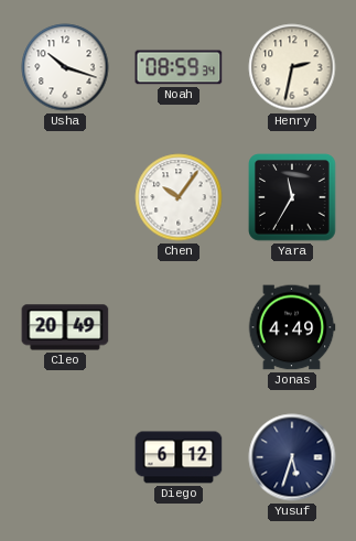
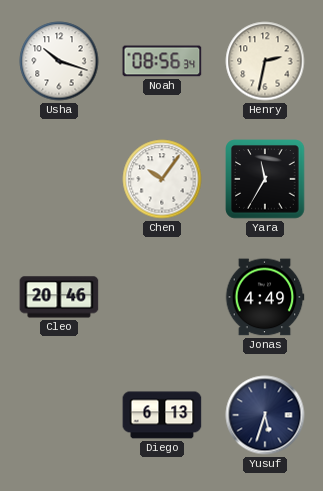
Noah: 08:59 -> 08:56
Cleo: 20:49 -> 20:46
Diego: 6:12 -> 6:13
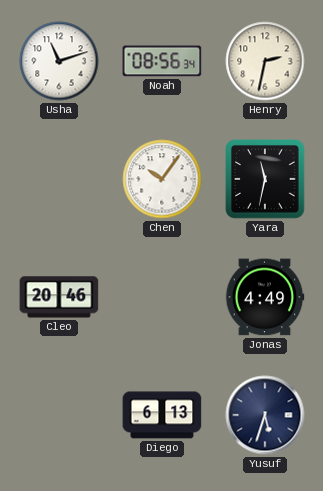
Usha: 10:18 -> 11:12
Yara: 11:35 -> 11:32
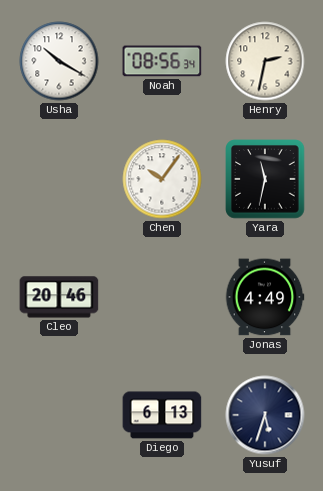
Usha: 11:12 -> 10:20
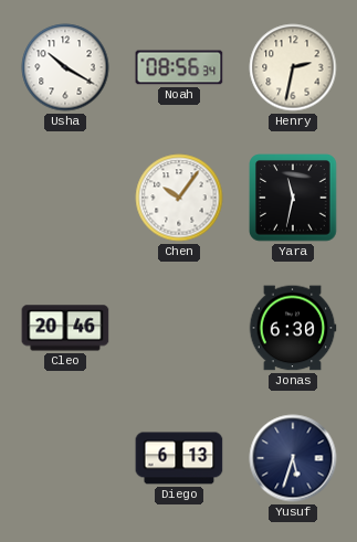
Jonas: 4:49 -> 6:30
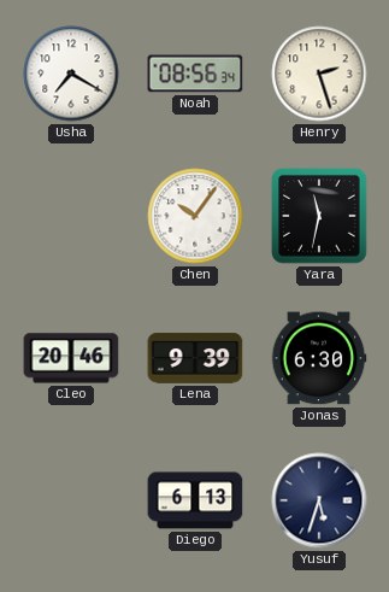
Usha: 10:20 -> 7:20
Henry: 2:32 -> 2:27
Lena: none -> 9:39
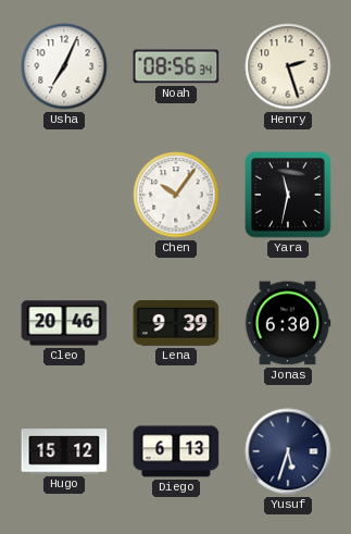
Usha: 7:20 -> 7:04
Hugo: none -> 15:12
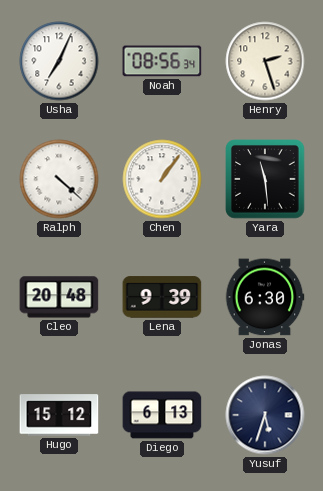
Ralph: none -> 4:22
Chen: 10:06 -> 1:06
Yara: 11:32 -> 11:29
Cleo: 20:46 -> 20:48
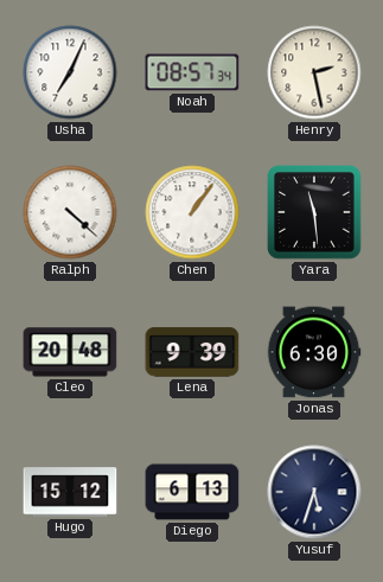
Noah: 08:56 -> 08:57
Henry: 2:27 -> 2:28
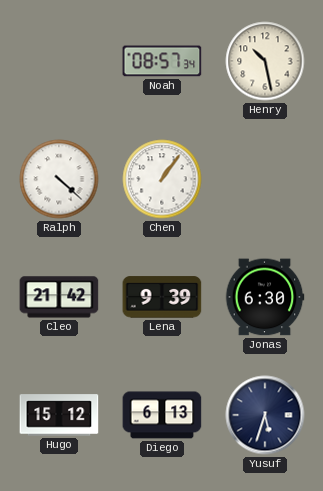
Usha: 7:04 -> none
Henry: 2:28 -> 10:28
Yara: 11:29 -> none
Cleo: 20:48 -> 21:42
